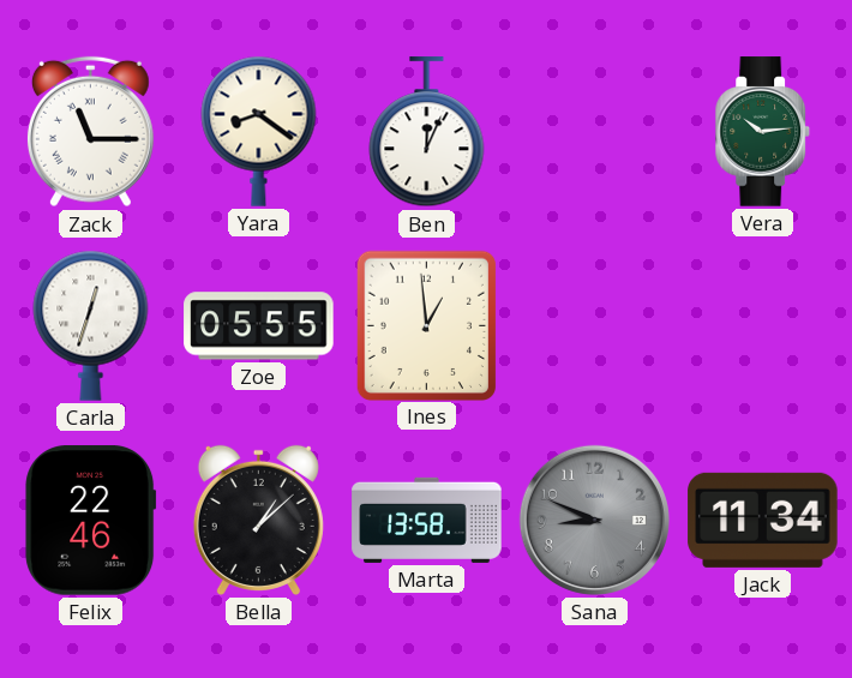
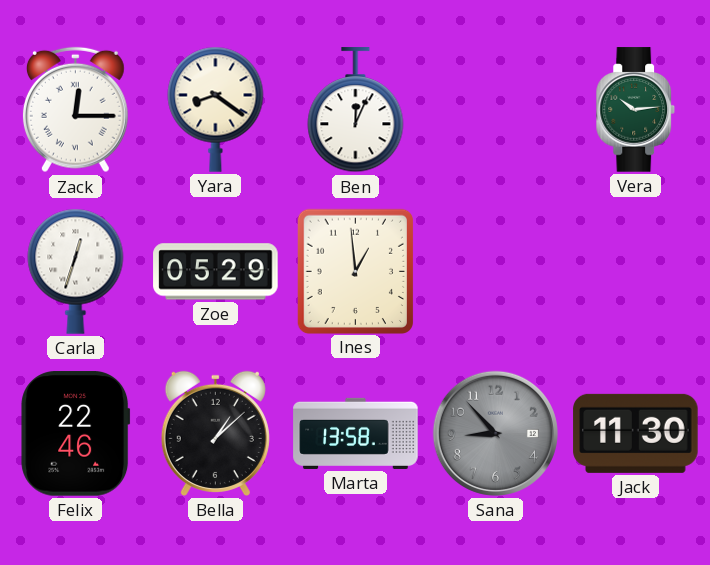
Zack: 11:15 -> 12:15
Zoe: 05:55 -> 05:29
Sana: 8:49 -> 8:53
Jack: 11:34 -> 11:30
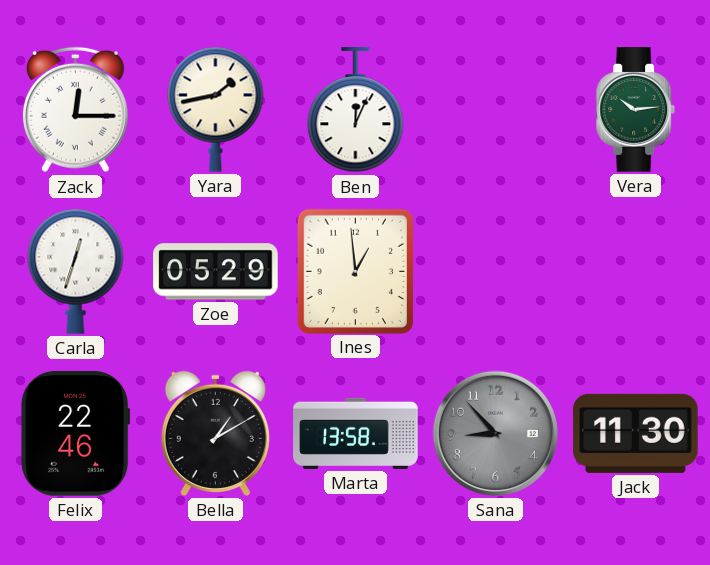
Yara: 8:21 -> 1:43
Bella: 1:08 -> 1:10
